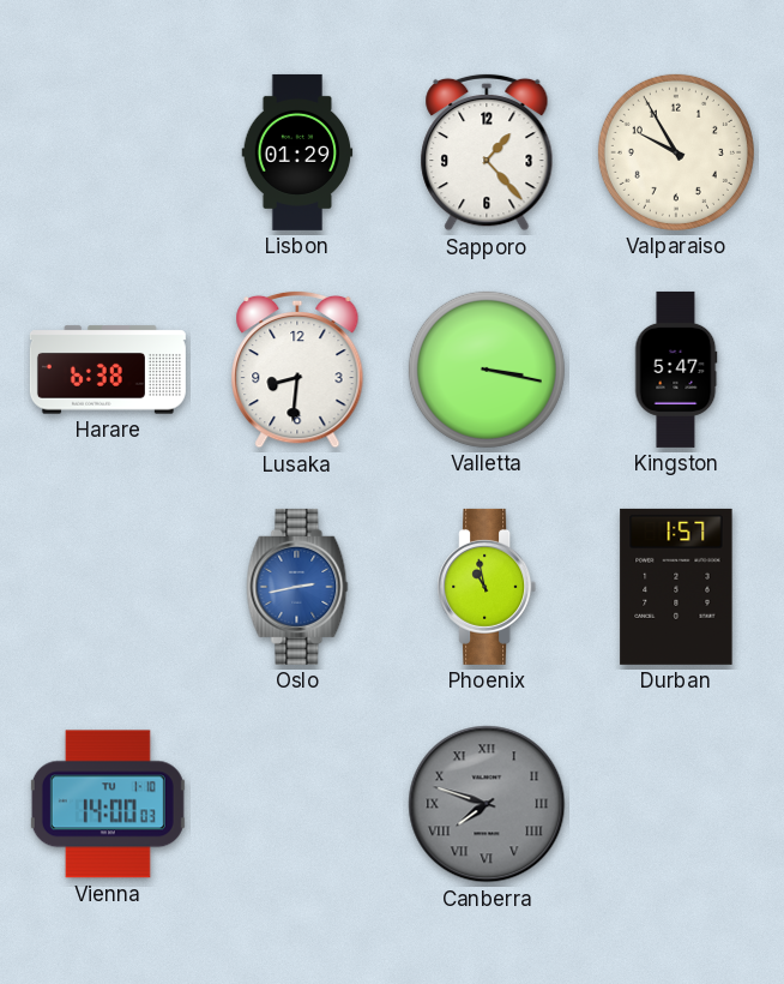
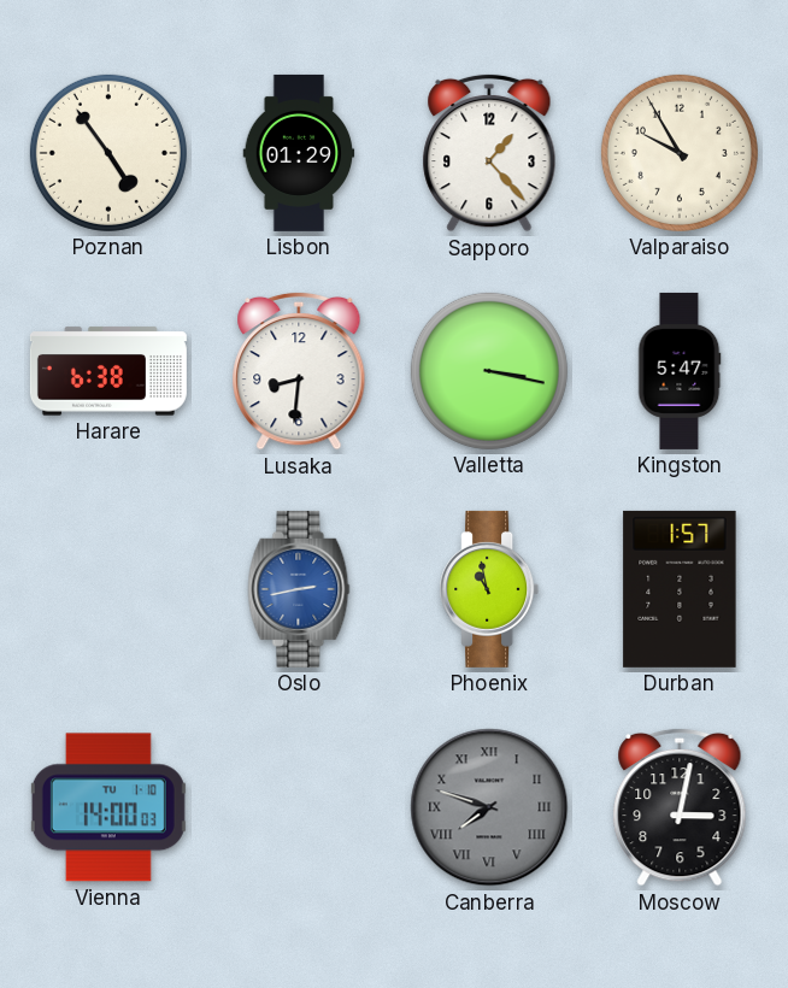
Poznan: none -> 4:54
Moscow: none -> 3:02
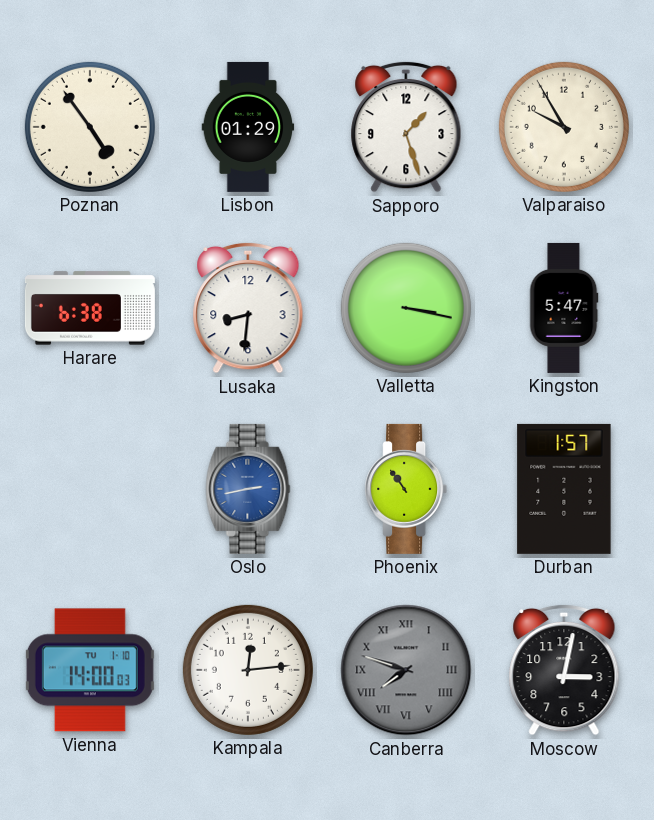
Sapporo: 1:23 -> 1:27
Phoenix: 10:58 -> 10:54
Kampala: none -> 12:14
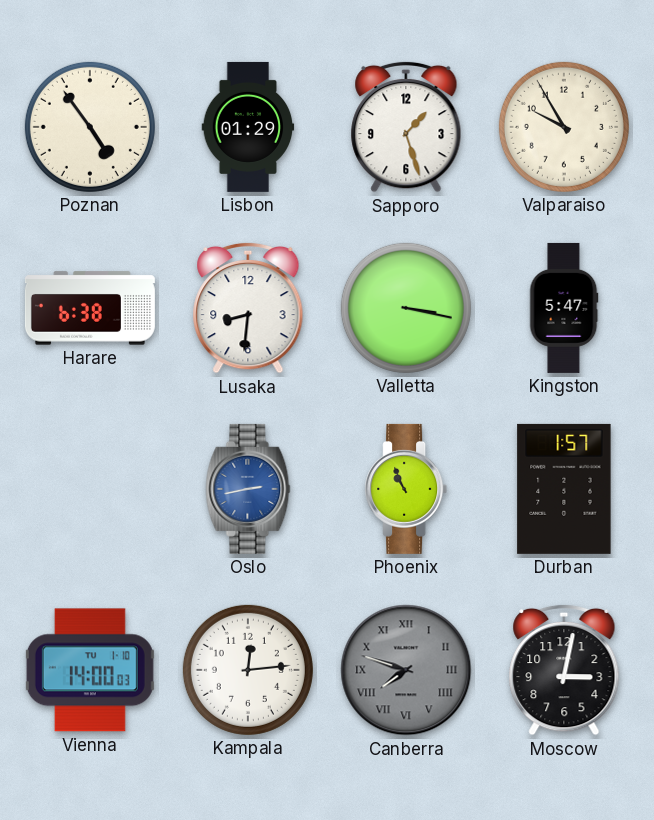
Phoenix: 10:54 -> 10:56
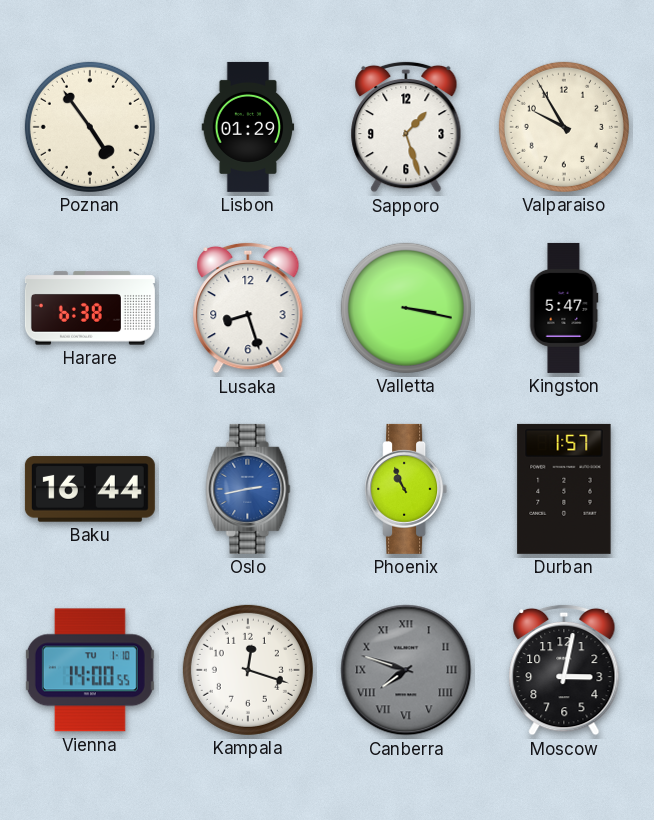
Lusaka: 8:31 -> 8:27
Baku: none -> 16:44
Vienna: 14:00:03 -> 14:00:55
Kampala: 12:14 -> 12:18
